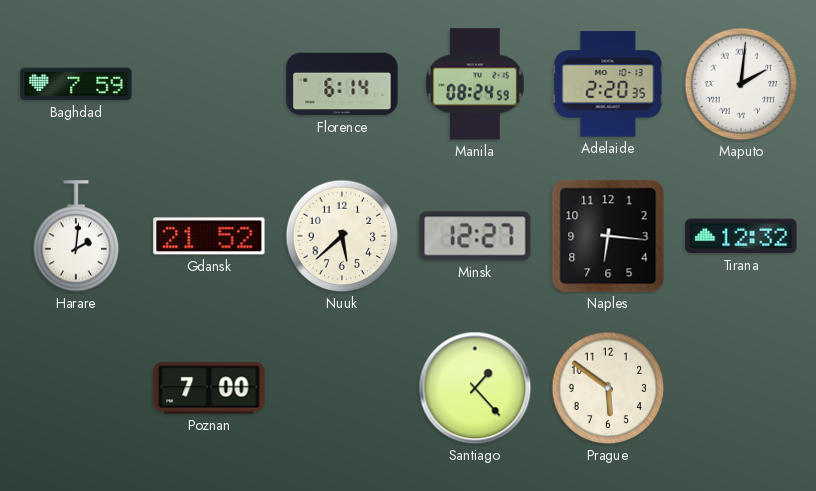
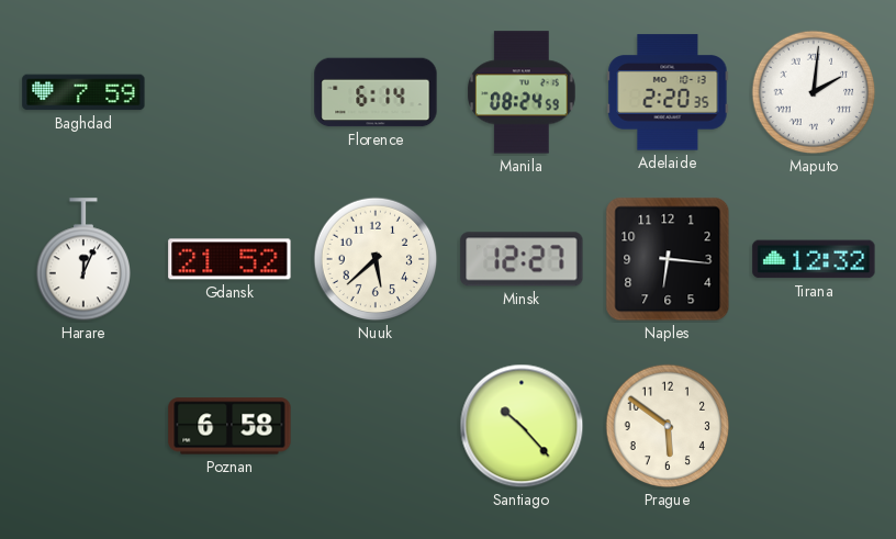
Harare: 2:01 -> 12:04
Poznan: 7:00 -> 6:58
Santiago: 1:23 -> 10:23
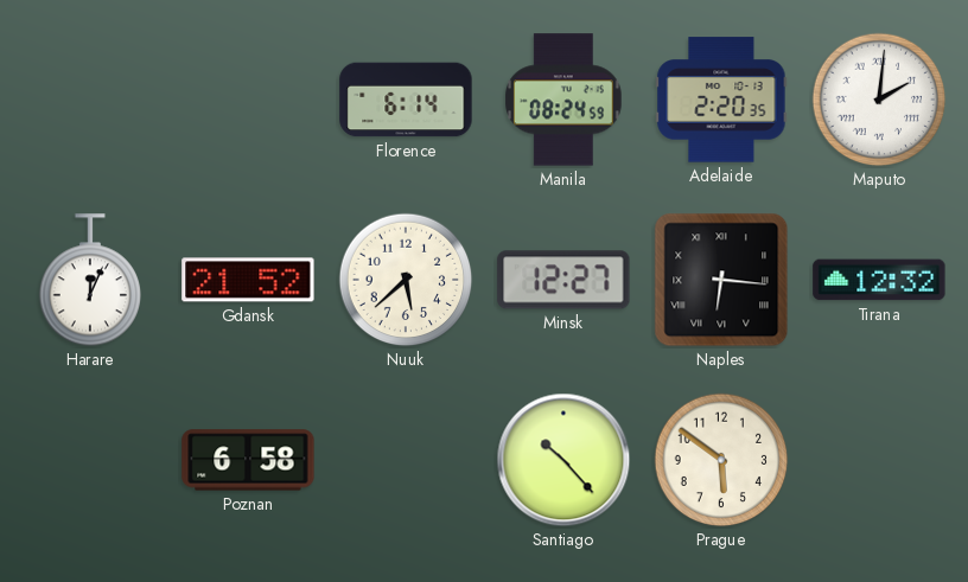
Baghdad: 7:59 -> none
Naples numerals: Arabic -> Roman
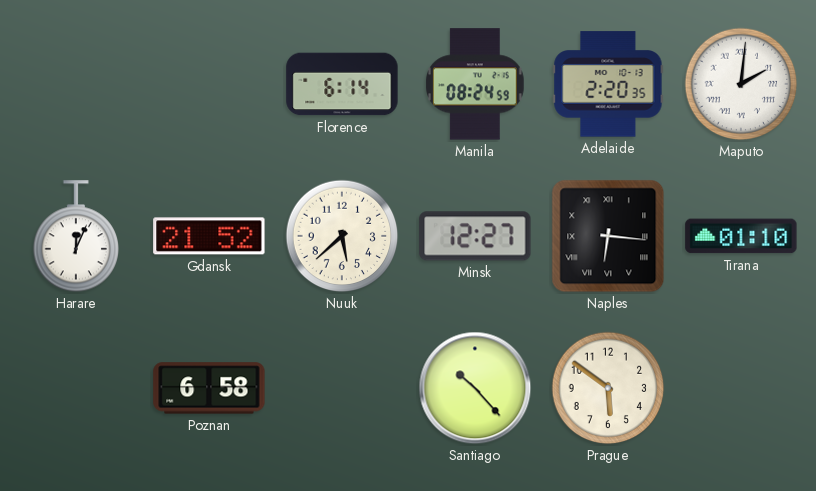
Tirana: 12:32 -> 01:10
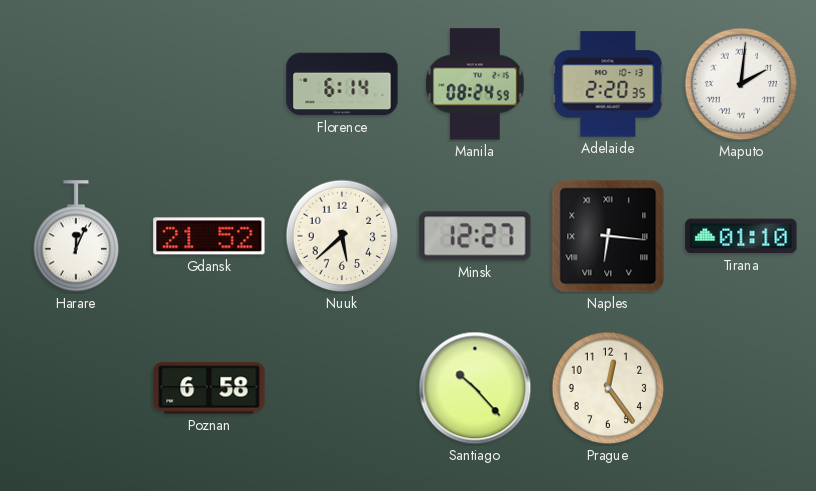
Prague: 5:51 -> 12:24
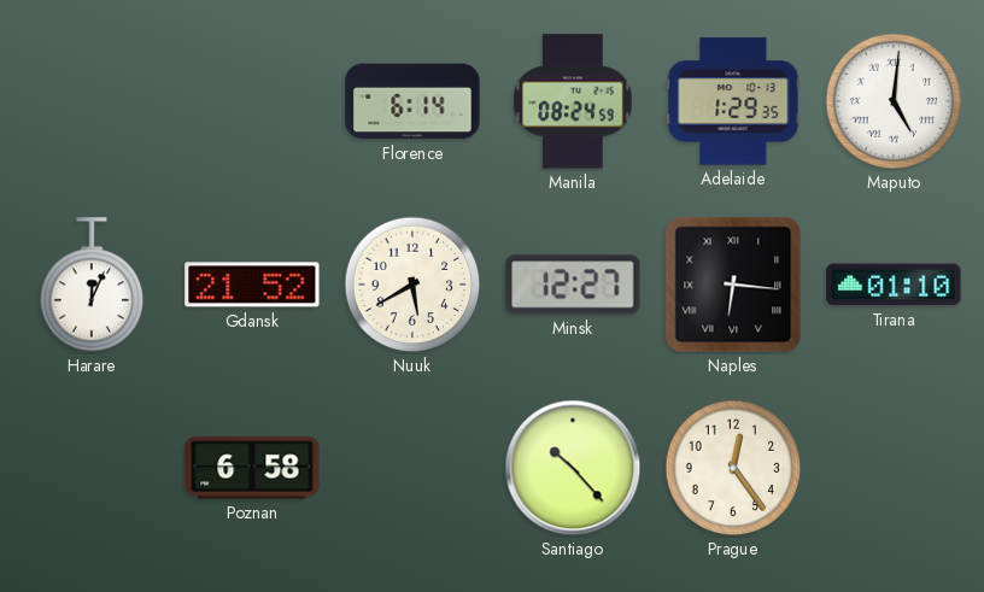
Adelaide: 2:20 -> 1:29
Maputo: 2:01 -> 5:01
Nuuk: 5:38 -> 5:40
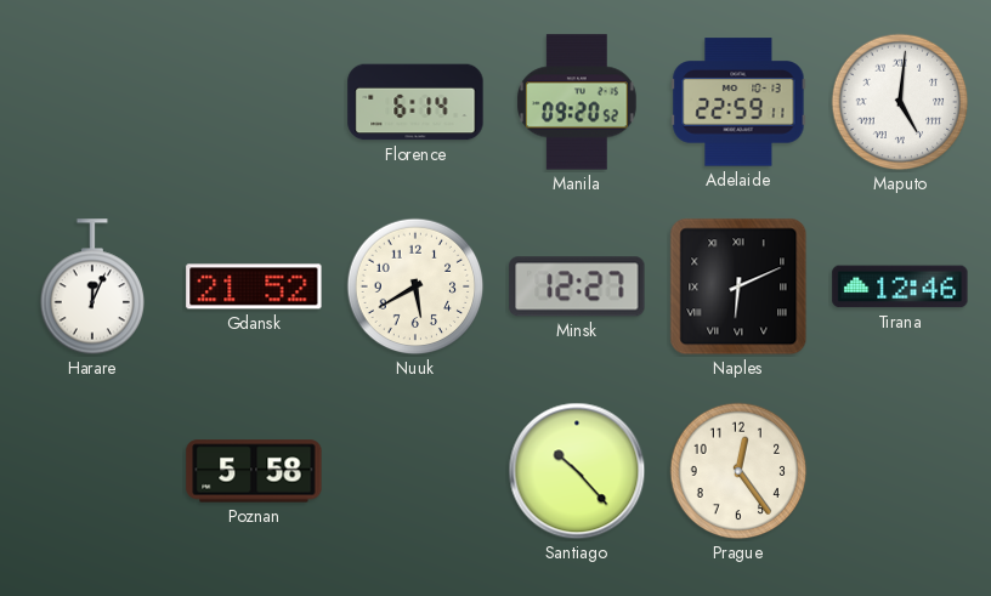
Manila: 08:24 -> 09:20
Adelaide: 1:29 -> 22:59
Naples: 6:16 -> 6:11
Tirana: 01:10 -> 12:46
Poznan: 6:58 -> 5:58
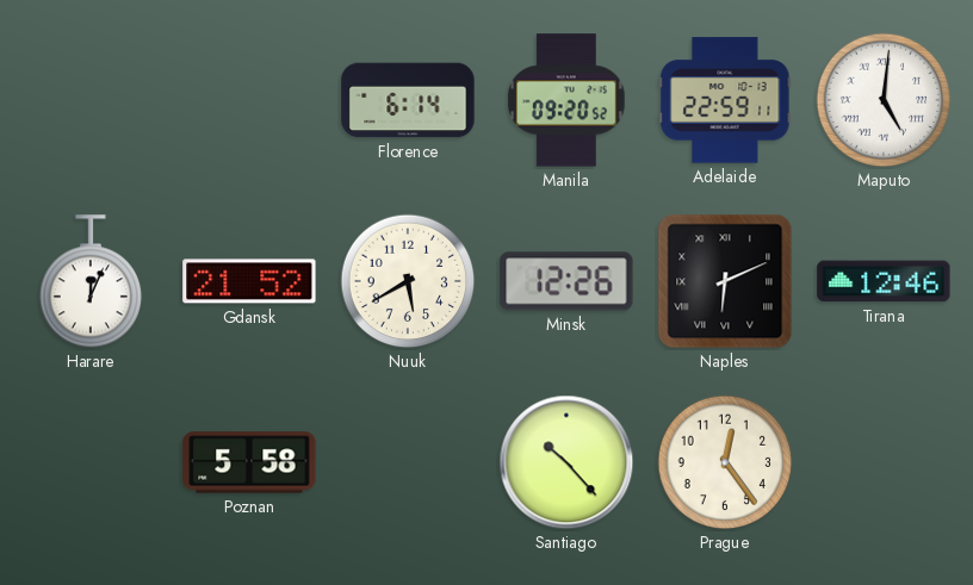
Minsk: 12:27 -> 12:26
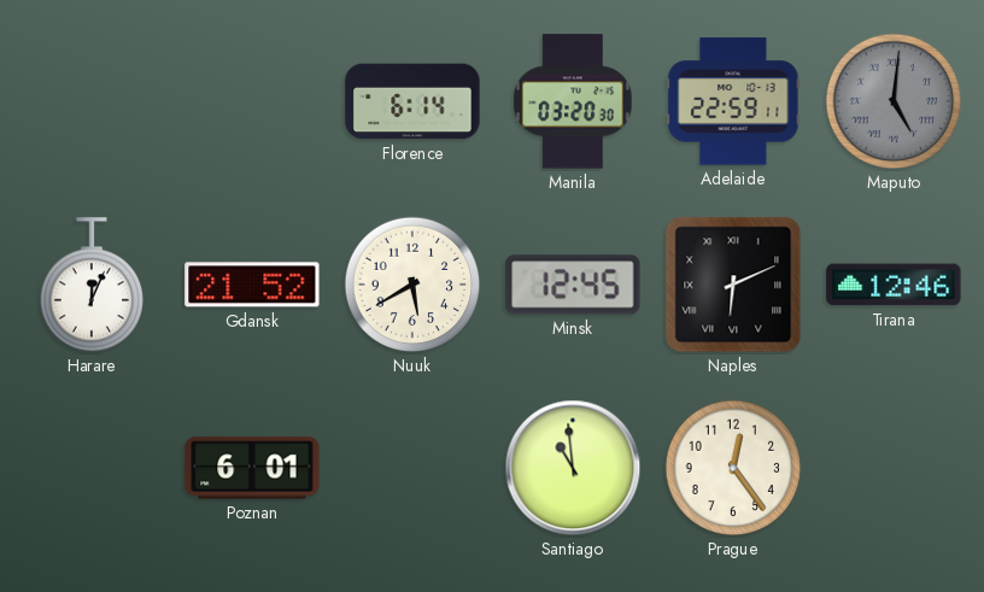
Manila: 09:20 -> 03:20
Maputo dial: white -> grey
Minsk: 12:26 -> 12:45
Poznan: 5:58 -> 6:01
Santiago: 10:23 -> 10:59
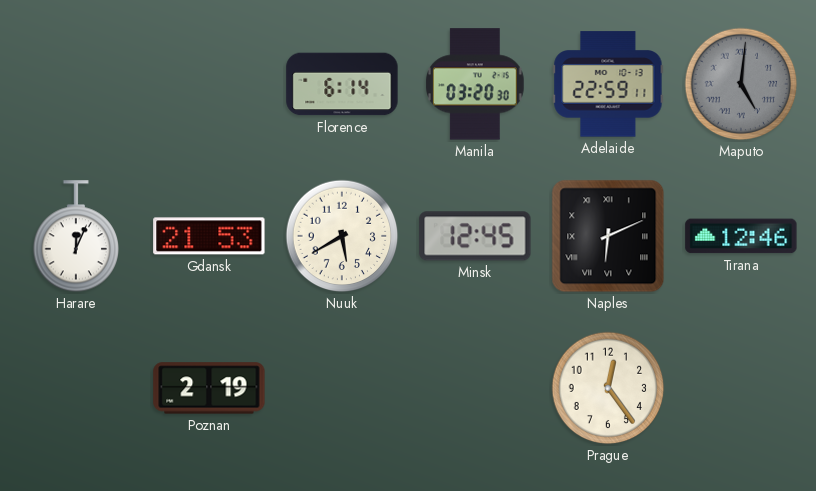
Gdansk: 21:52 -> 21:53
Poznan: 6:01 -> 2:19
Santiago: 10:59 -> none
